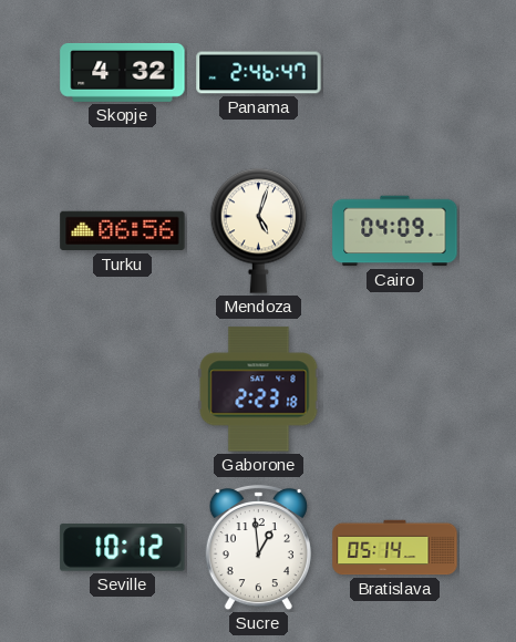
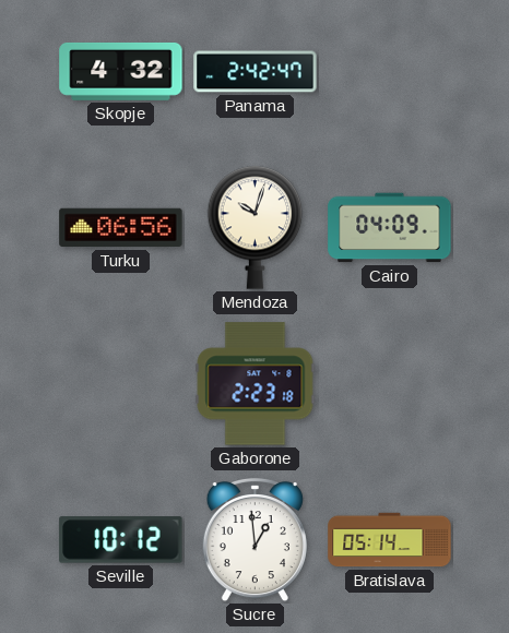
Panama: 2:46 -> 2:42
Mendoza: 5:03 -> 10:03
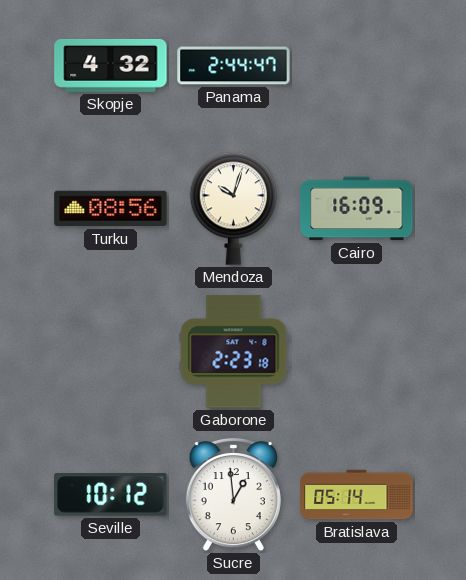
Panama: 2:42 -> 2:44
Turku: 06:56 -> 08:56
Cairo: 04:09 -> 16:09
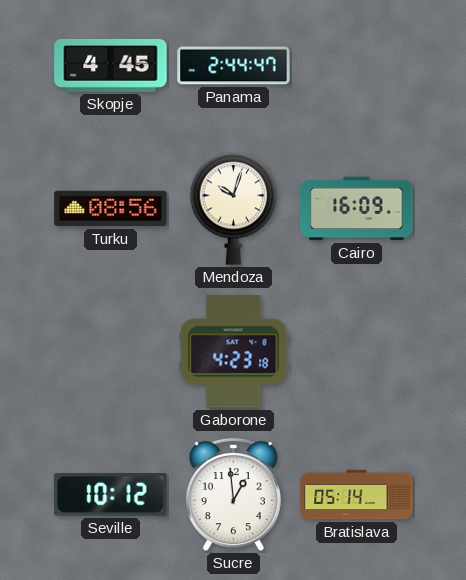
Skopje: 4:32 -> 4:45
Gaborone: 2:23 -> 4:23
